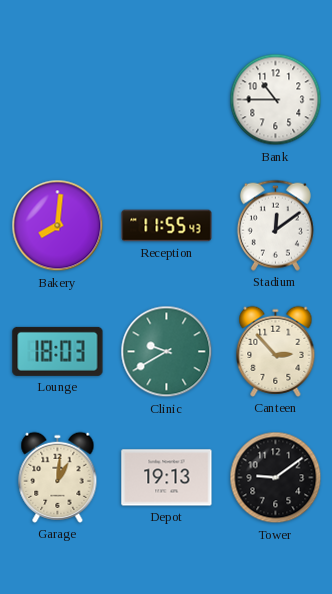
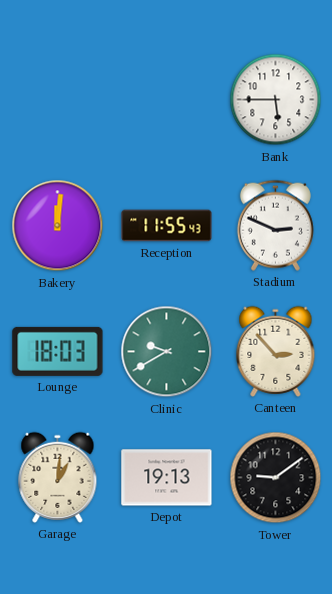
Bank: 10:45 -> 5:45
Bakery: 8:01 -> 12:01
Stadium: 12:09 -> 2:49
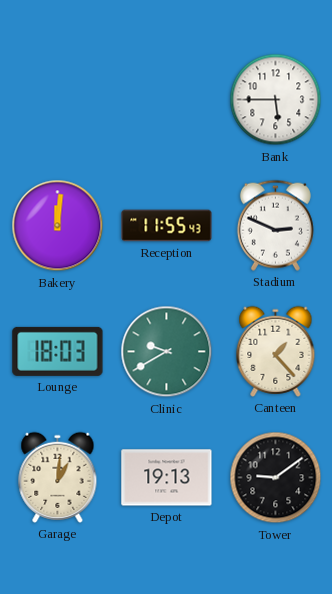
Canteen: 2:53 -> 1:23
